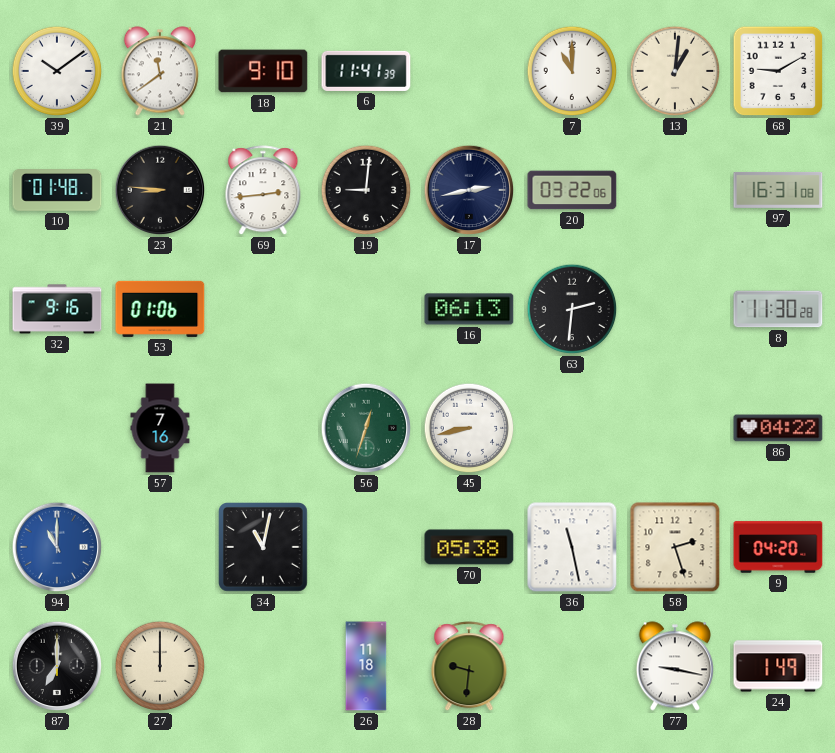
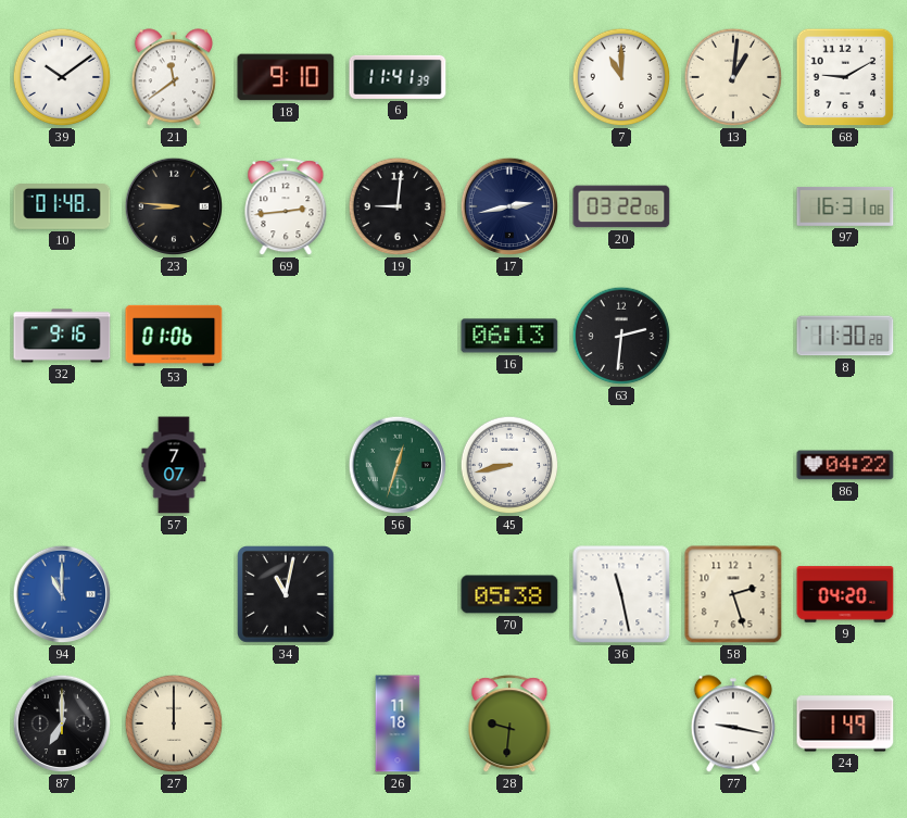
57: 7:16 -> 7:07
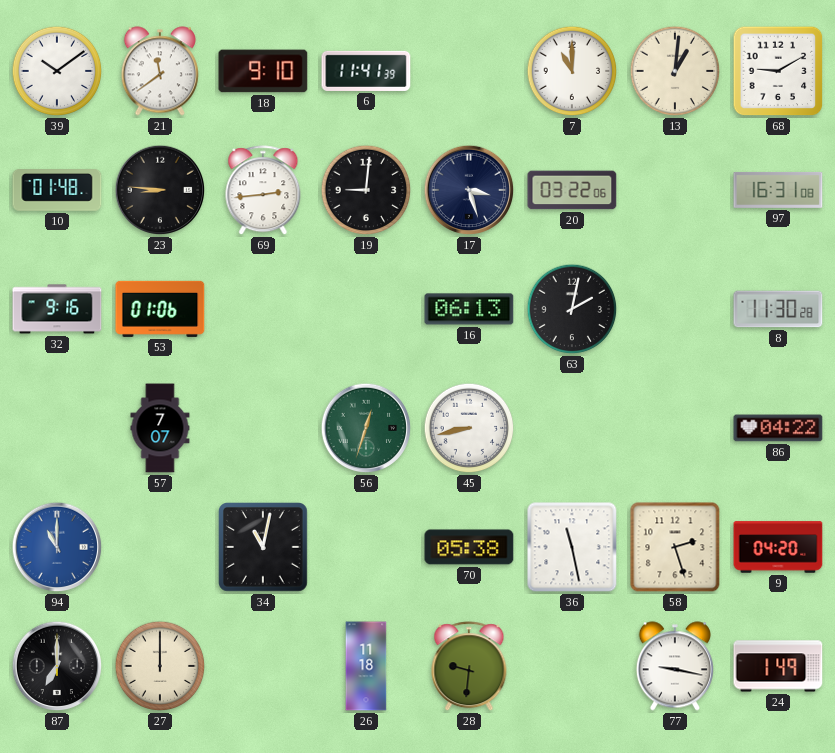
17: 2:43 -> 3:27
63: 2:31 -> 2:02
